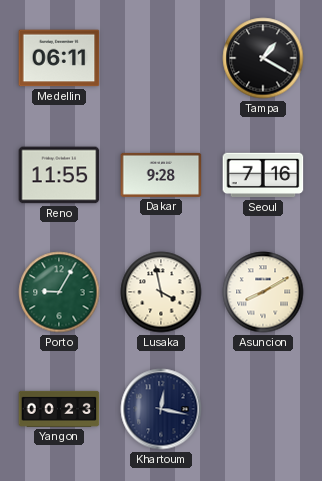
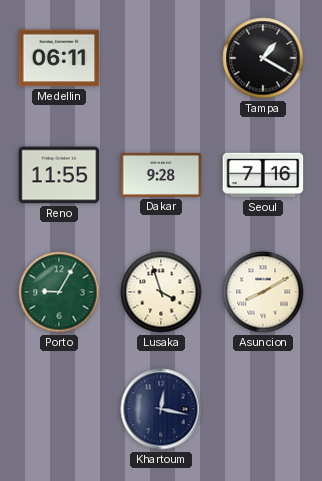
Lusaka: 3:58 -> 3:57
Yangon: 00:23 -> none
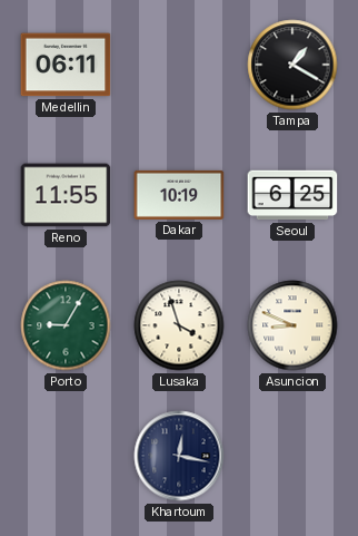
Dakar: 9:28 -> 10:19
Seoul: 7:16 -> 6:25
Asuncion: 8:10 -> 8:49
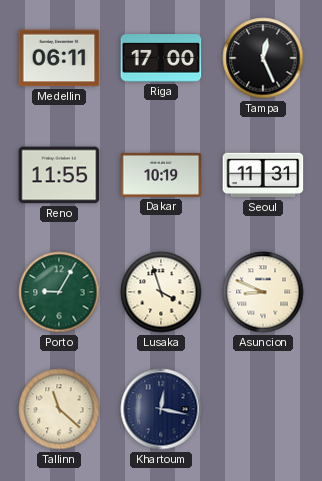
Riga: none -> 17:00
Tampa: 1:20 -> 12:26
Seoul: 6:25 -> 11:31
Tallinn: none -> 11:22
